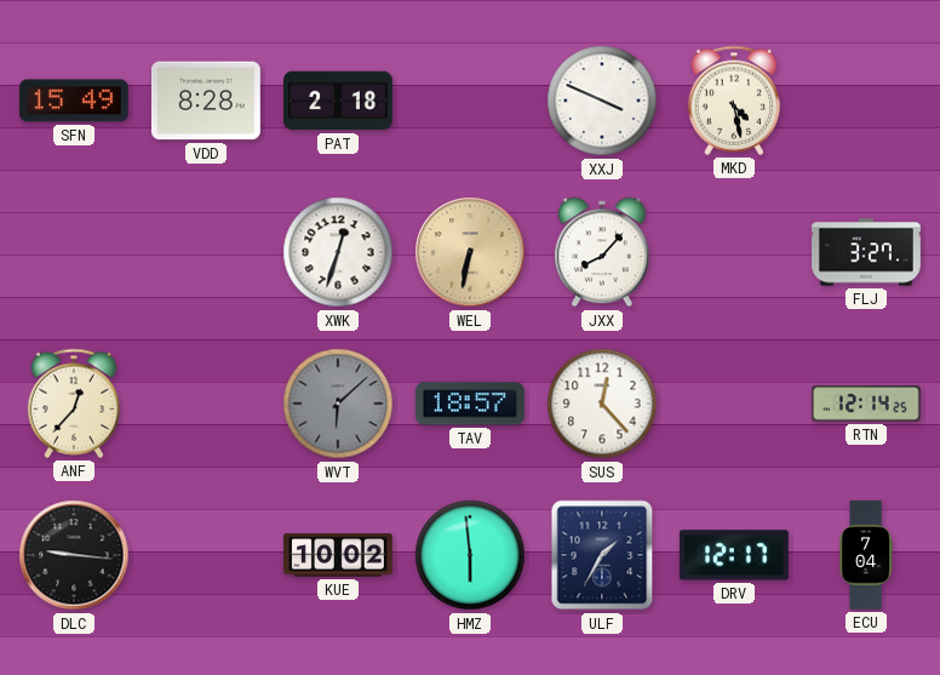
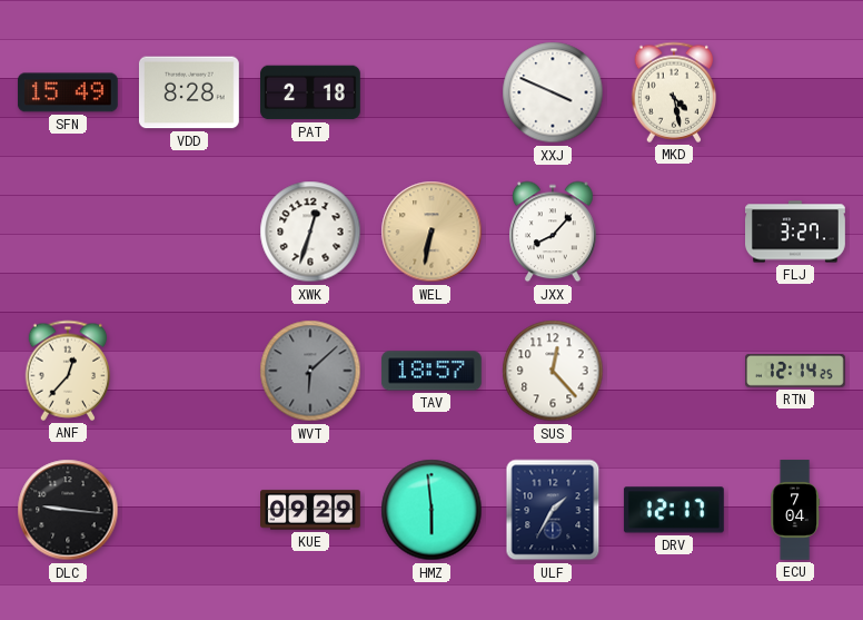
KUE: 10:02 -> 09:29
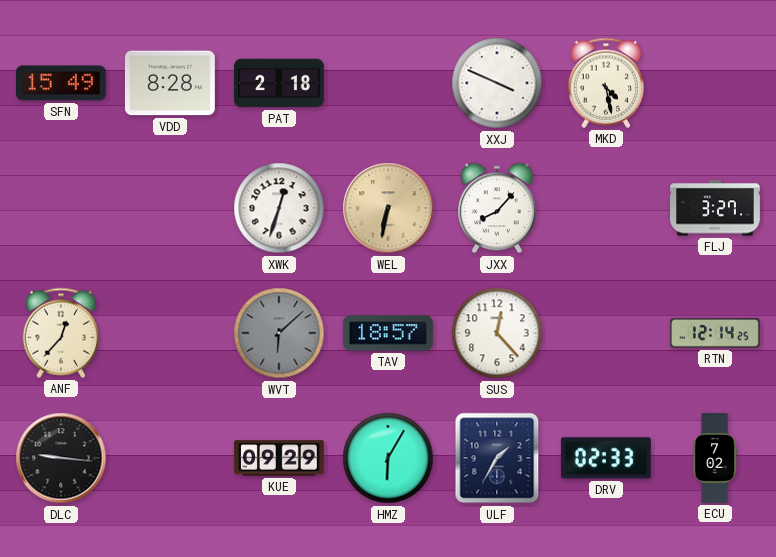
HMZ: 5:59 -> 6:05
DRV: 12:17 -> 02:33
ECU: 7:04 -> 7:02
